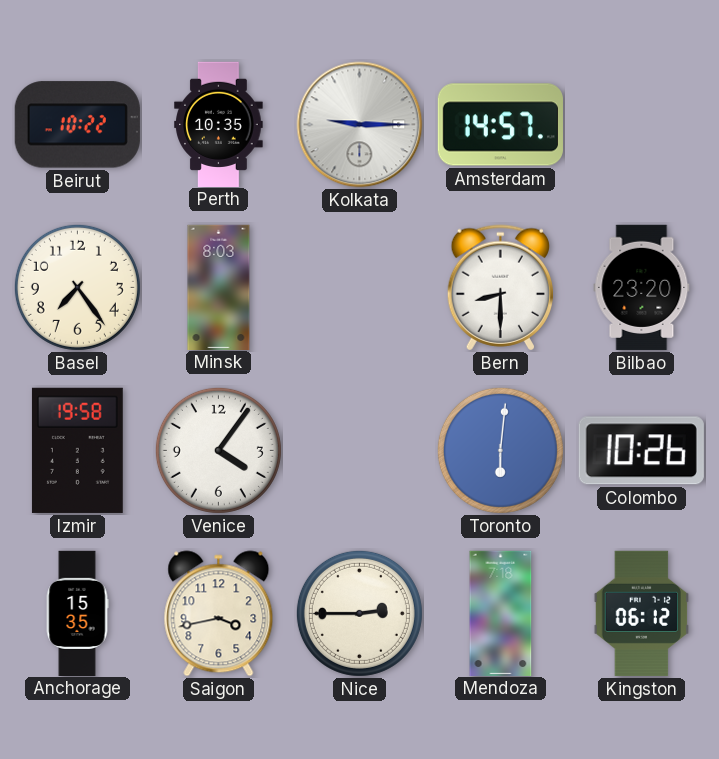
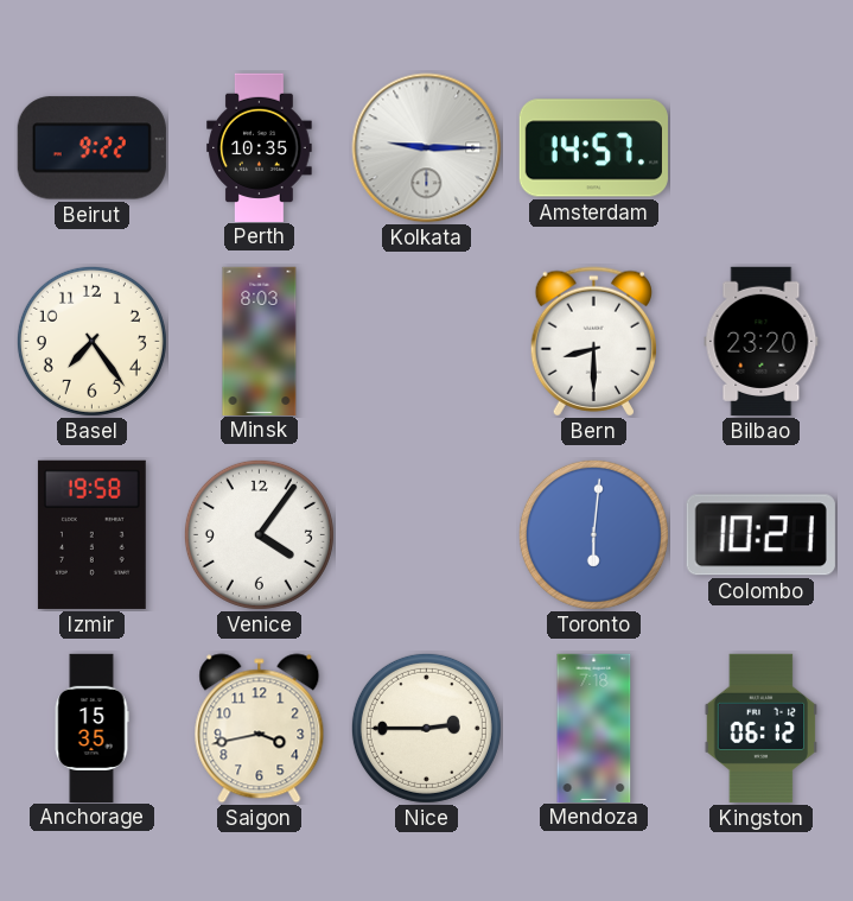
Beirut: 10:22 -> 9:22
Colombo: 10:26 -> 10:21
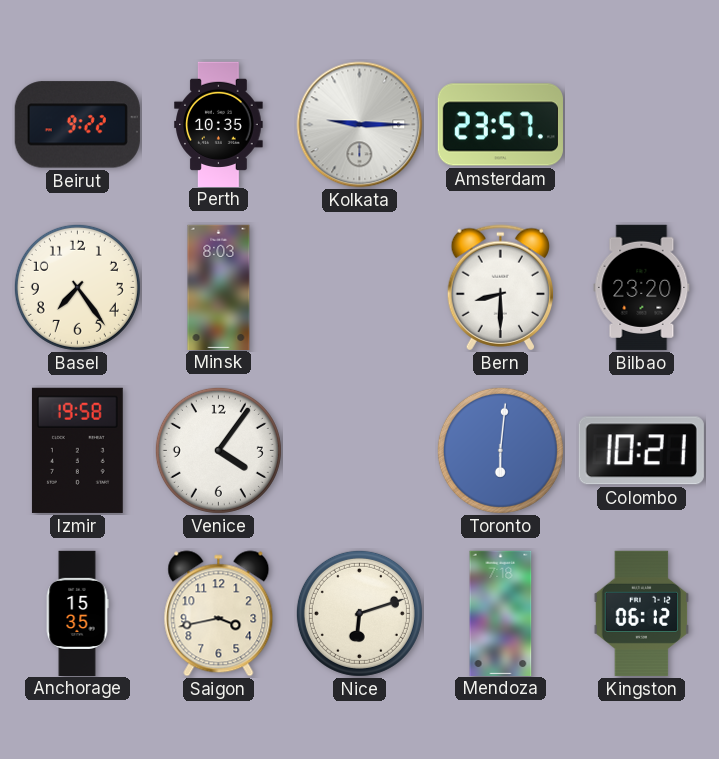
Amsterdam: 14:57 -> 23:57
Nice: 2:45 -> 6:12
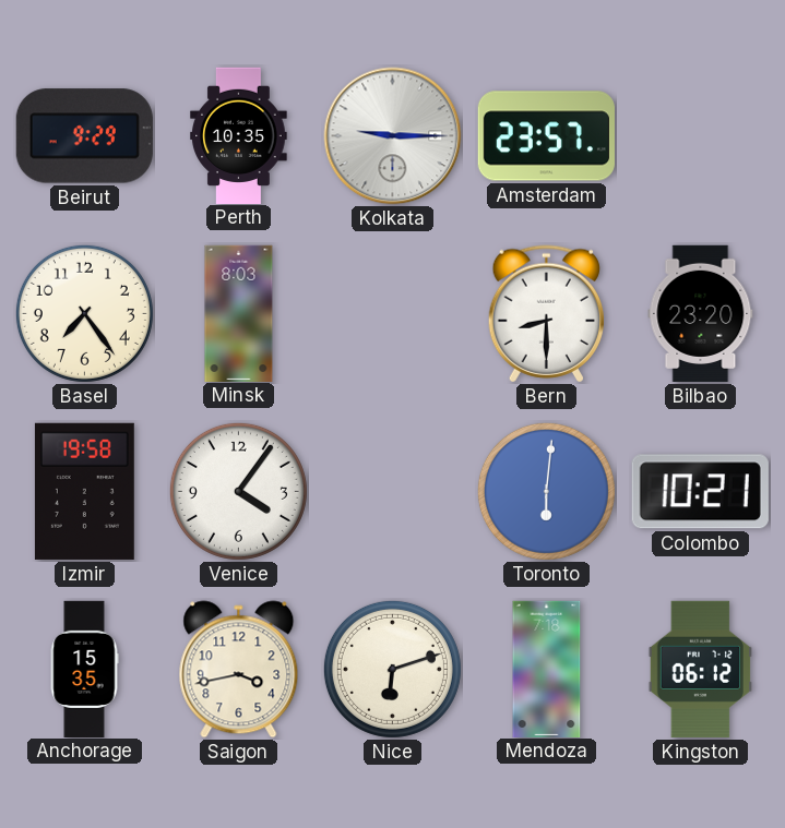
Beirut: 9:22 -> 9:29
